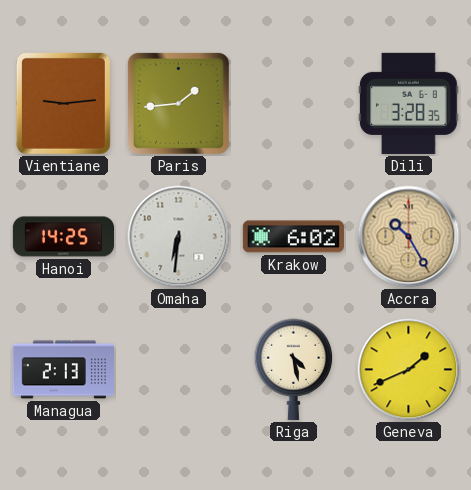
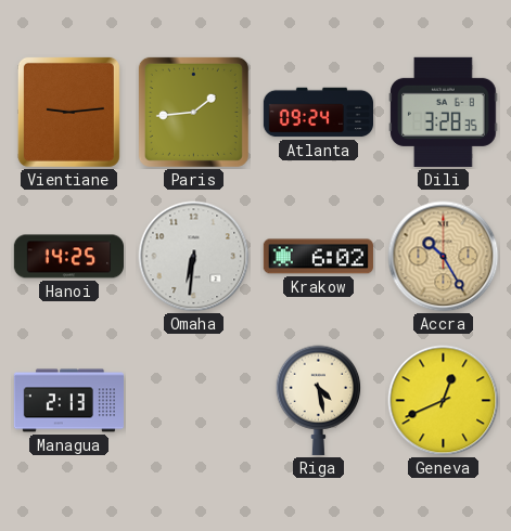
Atlanta: none -> 09:24
Geneva: 1:41 -> 12:41
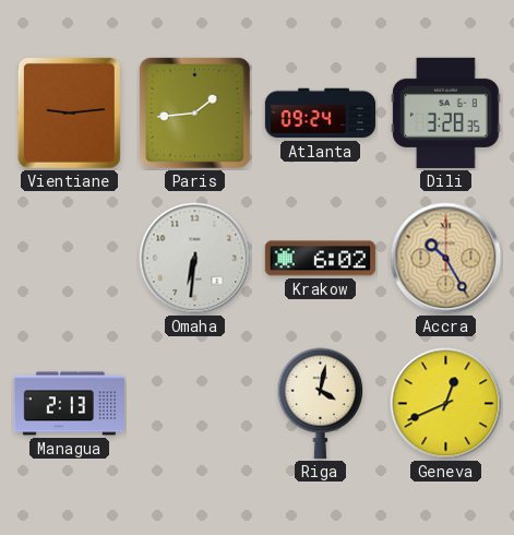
Hanoi: 14:25 -> none
Riga: 4:28 -> 4:02
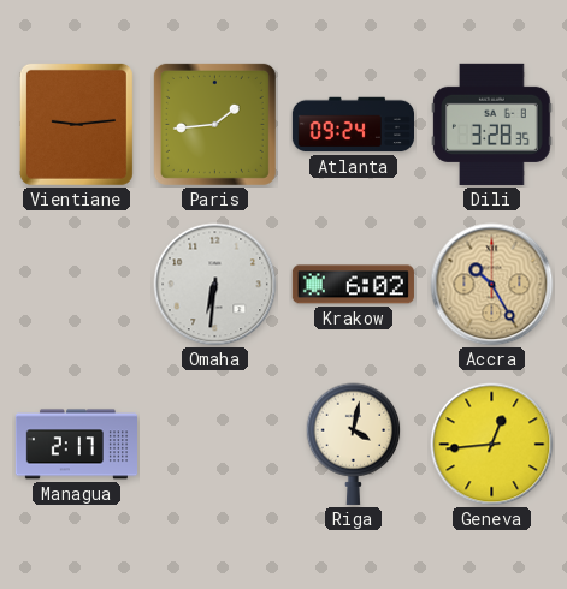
Managua: 2:13 -> 2:17
Geneva: 12:41 -> 12:44
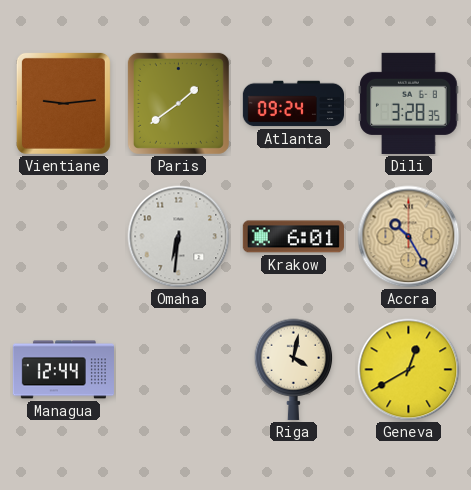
Paris: 1:44 -> 1:39
Krakow: 6:02 -> 6:01
Managua: 2:17 -> 12:44
Geneva: 12:44 -> 12:40
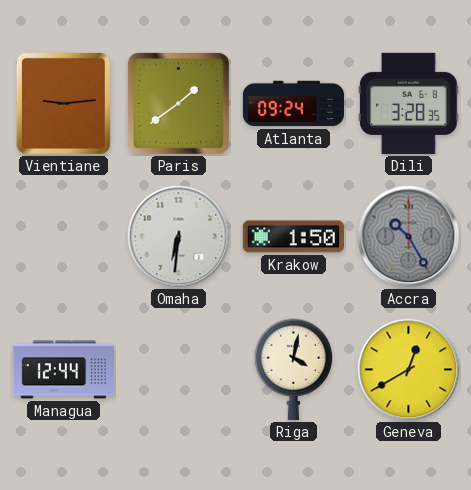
Krakow: 6:01 -> 1:50
Accra dial: champagne -> grey
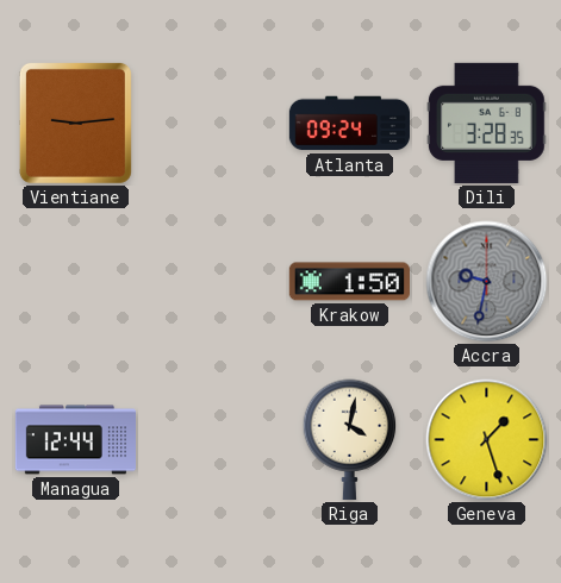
Paris: 1:39 -> none
Omaha: 6:31 -> none
Accra: 10:25 -> 9:32
Geneva: 12:40 -> 1:27
